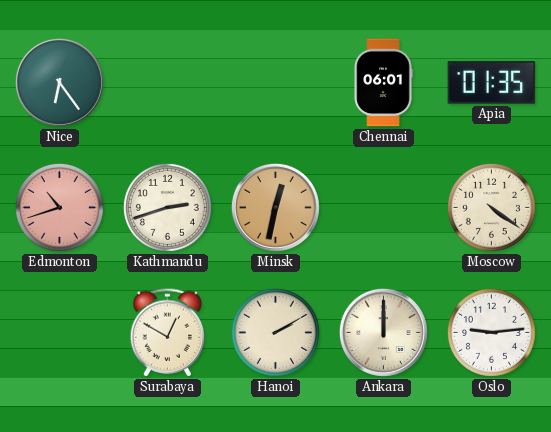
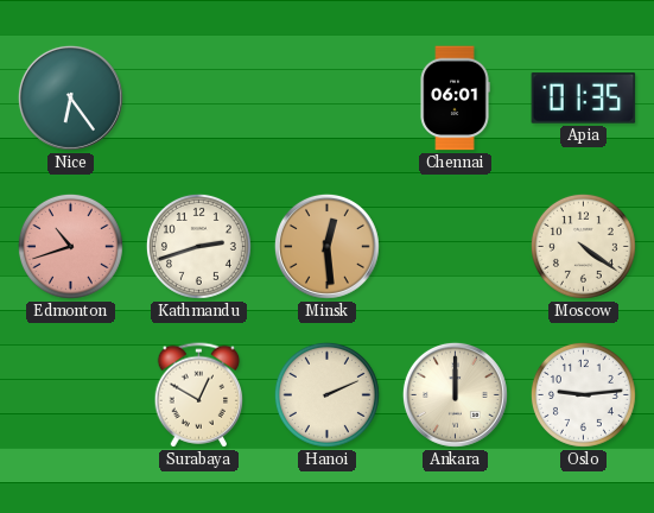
Minsk: 12:32 -> 12:29
Hanoi: 2:10 -> 2:11
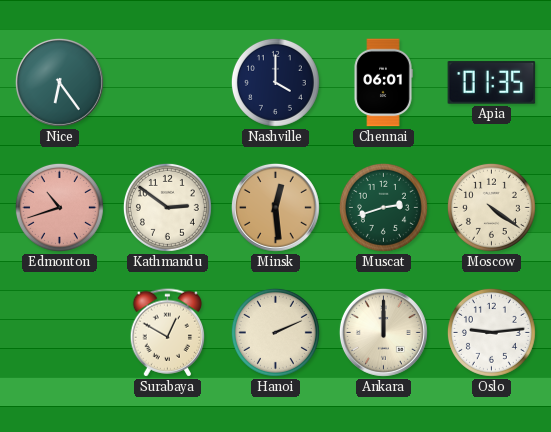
Nashville: none -> 4:00
Kathmandu: 2:42 -> 2:51
Muscat: none -> 2:42
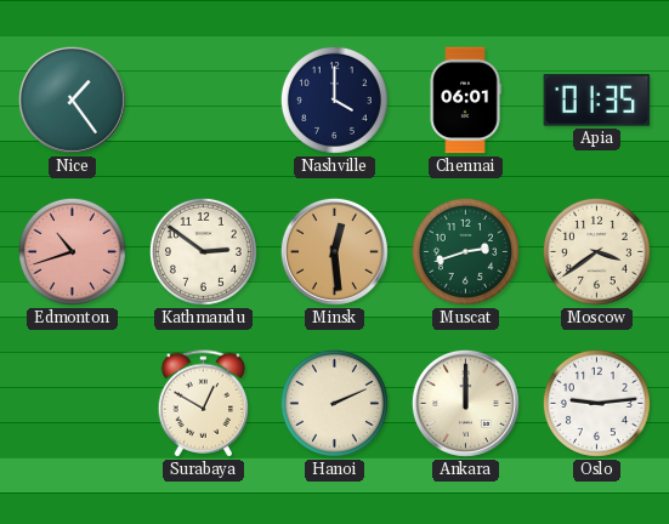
Nice: 6:24 -> 1:24
Moscow: 4:21 -> 3:39
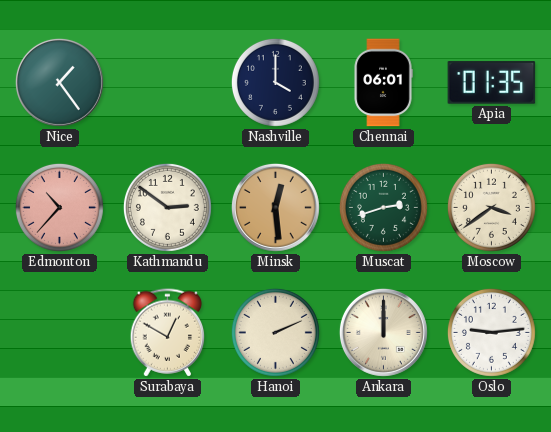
Edmonton: 10:42 -> 10:37
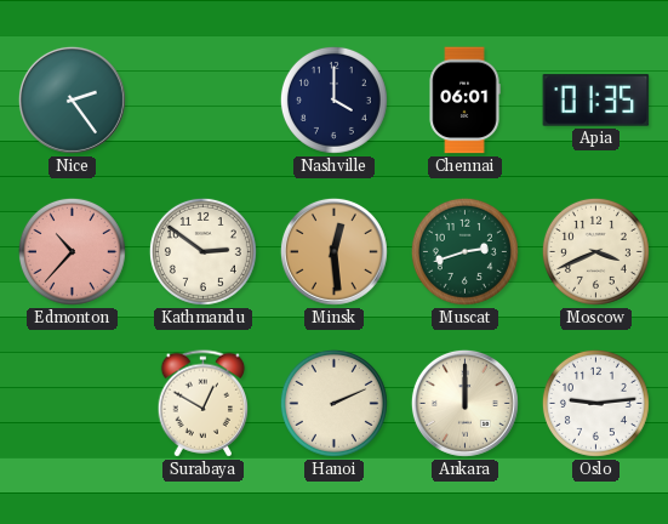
Nice: 1:24 -> 2:24
Moscow: 3:39 -> 3:41
